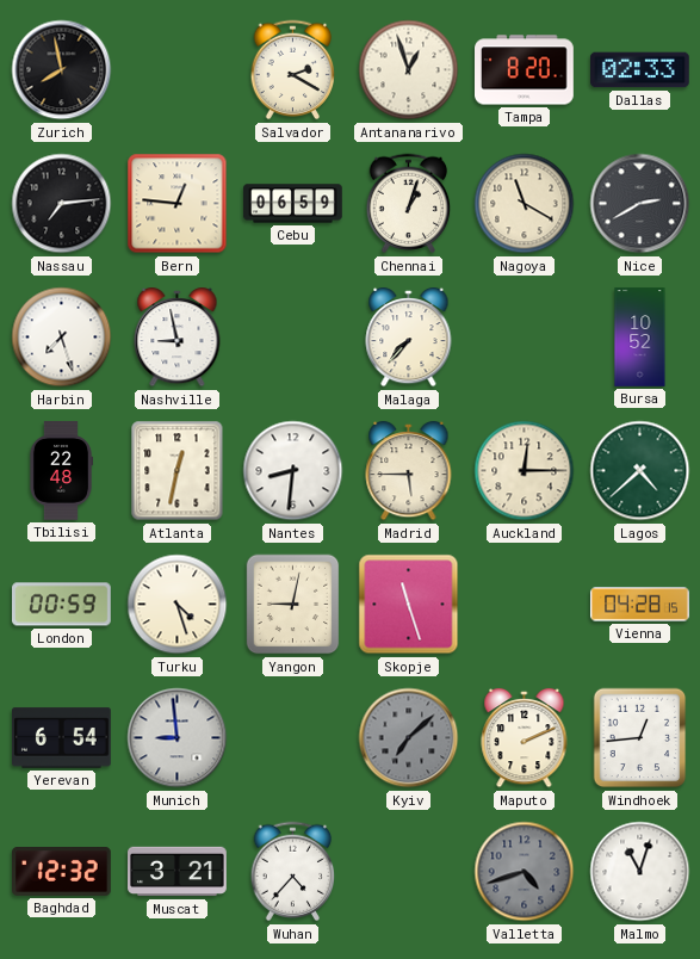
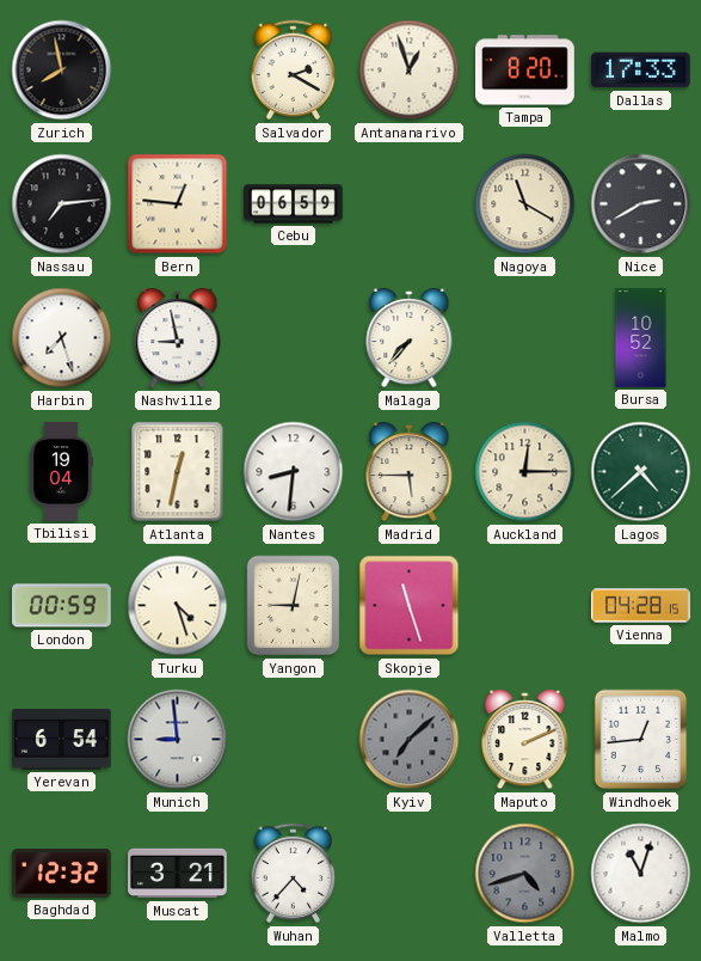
Dallas: 02:33 -> 17:33
Chennai: 1:03 -> none
Tbilisi: 22:48 -> 19:04
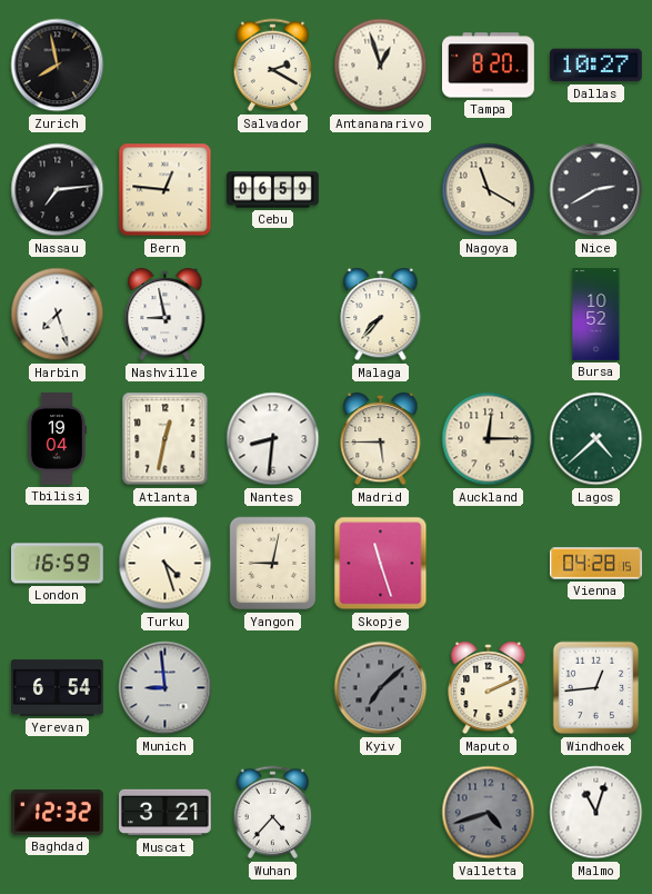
Dallas: 17:33 -> 10:27
London: 00:59 -> 16:59
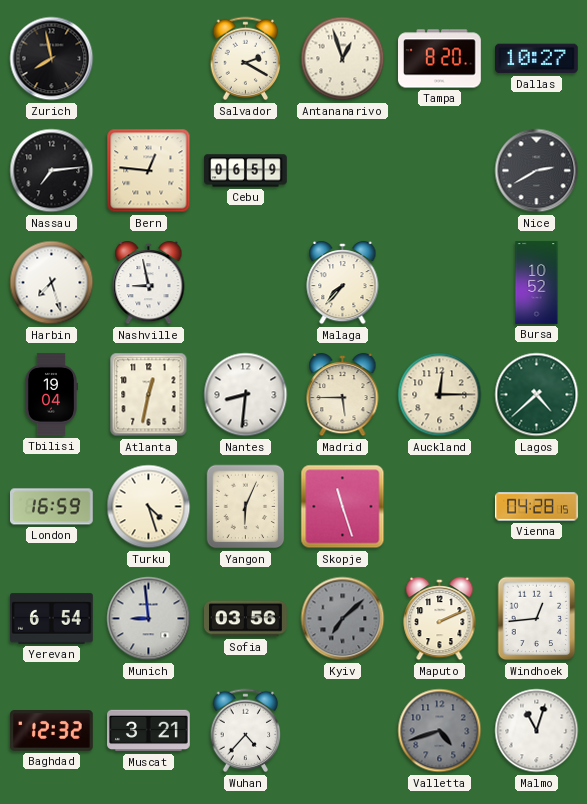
Nagoya: 11:20 -> none
Yangon: 9:02 -> 6:04
Sofia: none -> 03:56
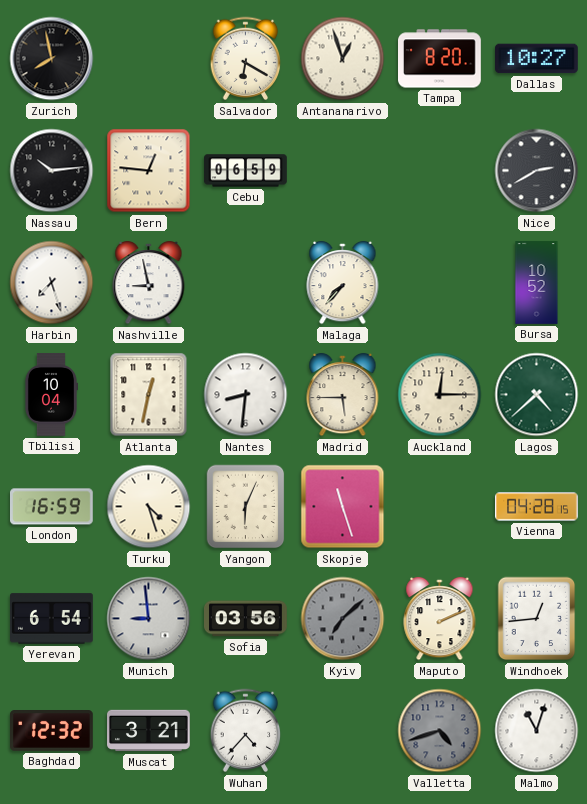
Salvador: 2:20 -> 6:20
Nassau: 7:14 -> 10:14
Tbilisi: 19:04 -> 10:04
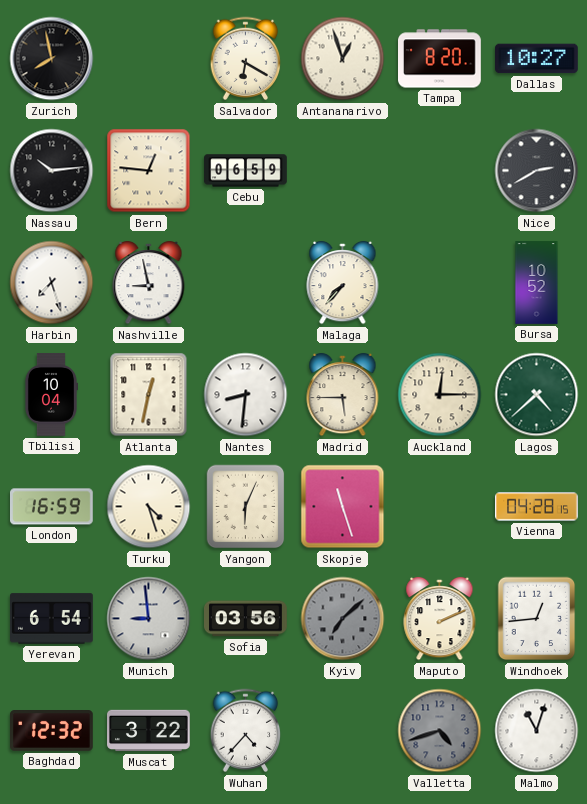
Muscat: 3:21 -> 3:22
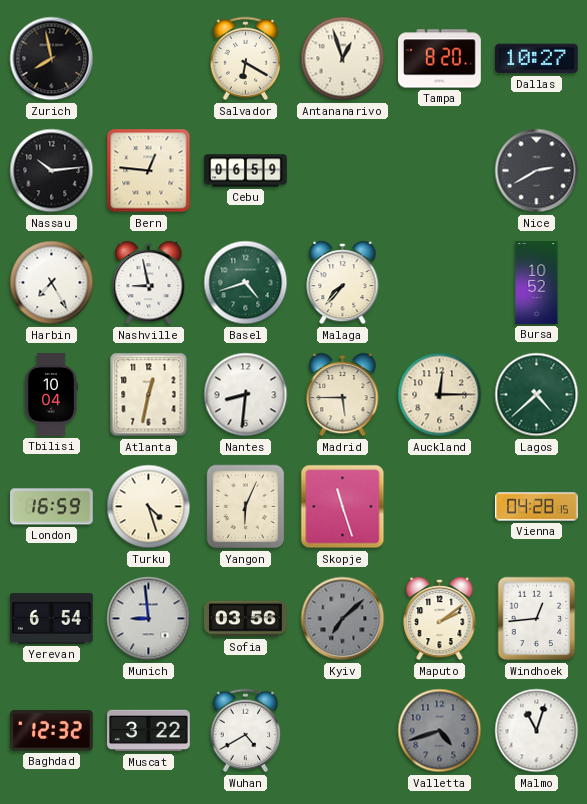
Harbin: 7:27 -> 7:25
Basel: none -> 4:42
Maputo: 2:11 -> 2:09
Wuhan: 4:37 -> 4:40
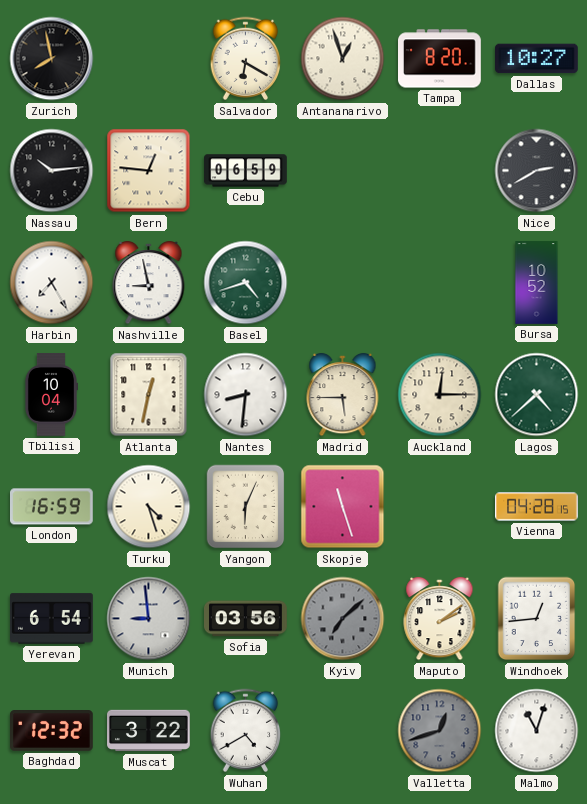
Malaga: 7:37 -> none
Valletta: 4:42 -> 12:42
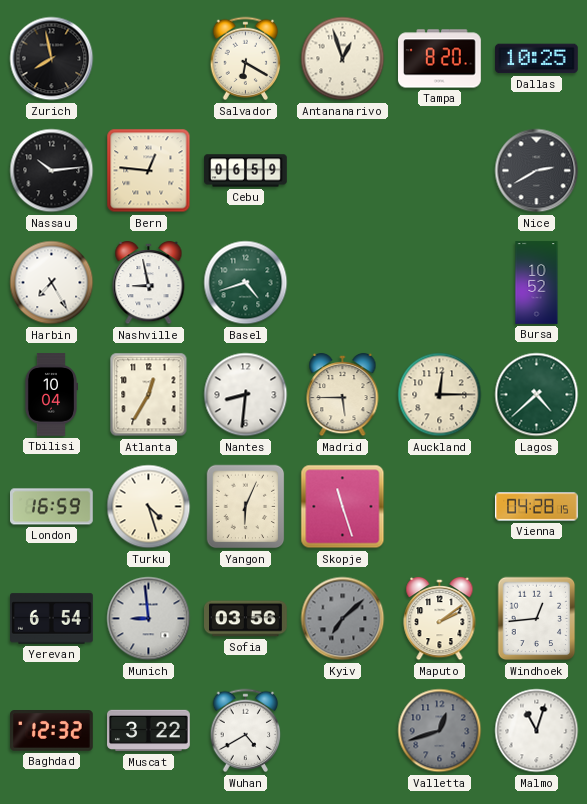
Dallas: 10:27 -> 10:25
Atlanta: 12:32 -> 12:35
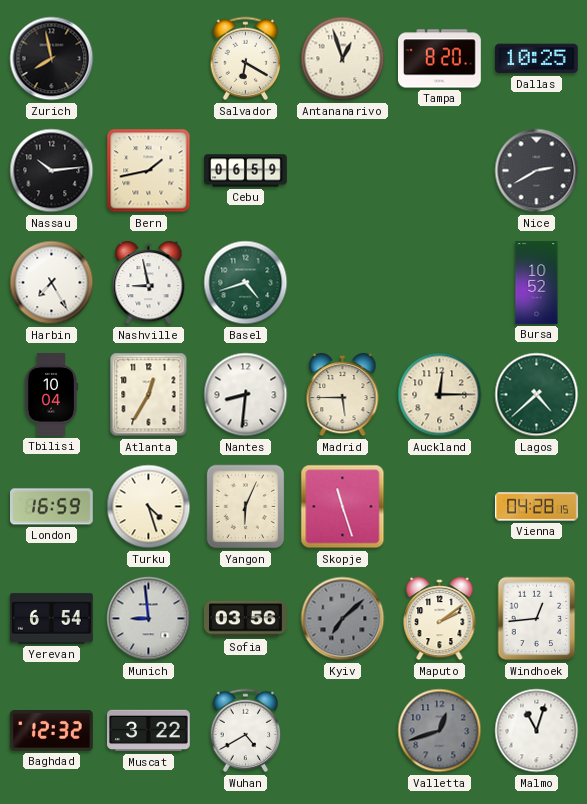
Bern: 12:46 -> 1:43
